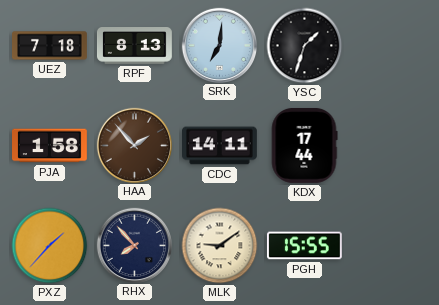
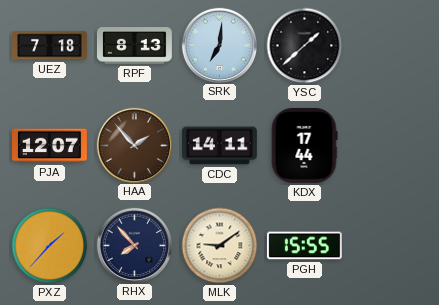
YSC: 1:33 -> 1:38
PJA: 1:58 -> 12:07
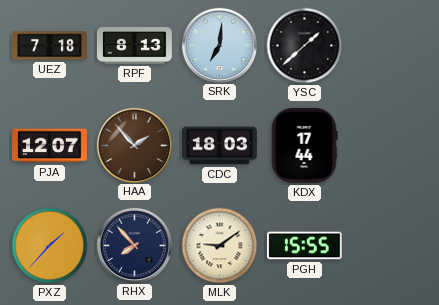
CDC: 14:11 -> 18:03
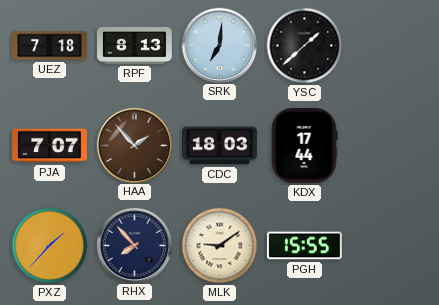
PJA: 12:07 -> 7:07
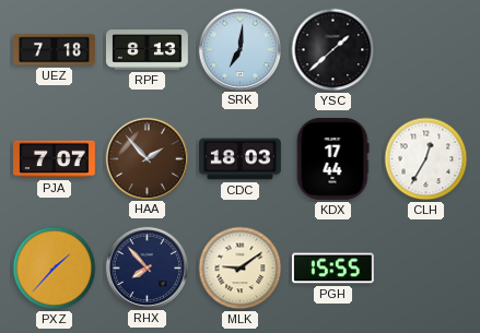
CLH: none -> 12:35
